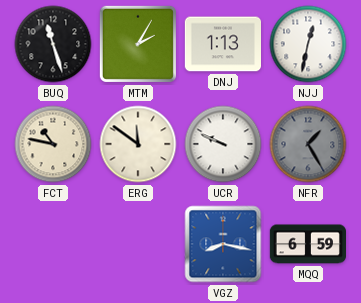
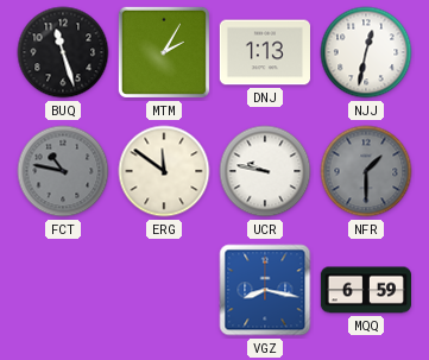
FCT dial: cream -> grey
UCR: 9:49 -> 9:47
NFR: 1:25 -> 1:30
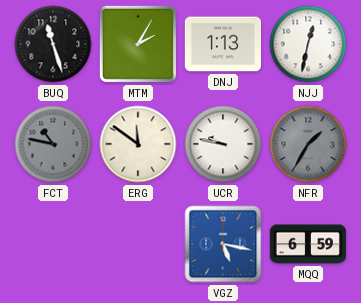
NFR: 1:30 -> 1:35
VGZ: 8:17 -> 5:17
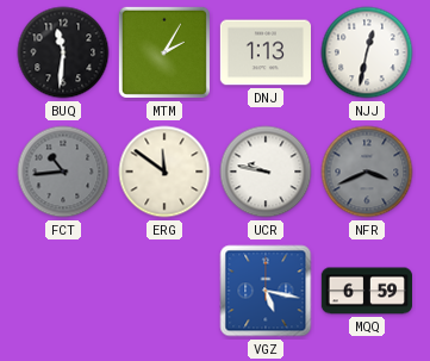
BUQ: 11:27 -> 11:31
FCT: 10:47 -> 10:44
NFR: 1:35 -> 3:41
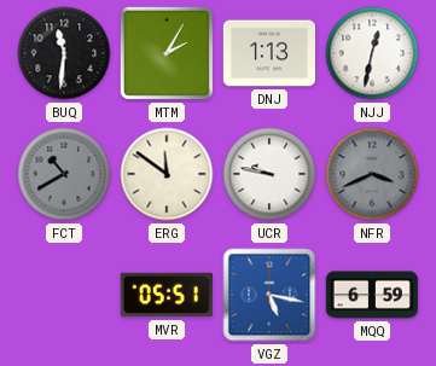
FCT: 10:44 -> 10:40
MVR: none -> 05:51
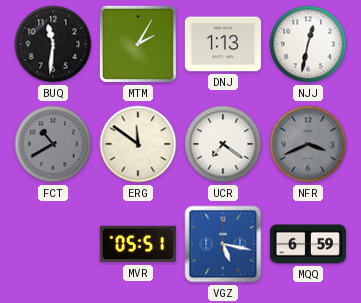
UCR: 9:47 -> 7:21
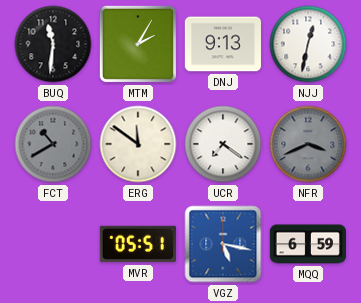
DNJ: 1:13 -> 9:13
